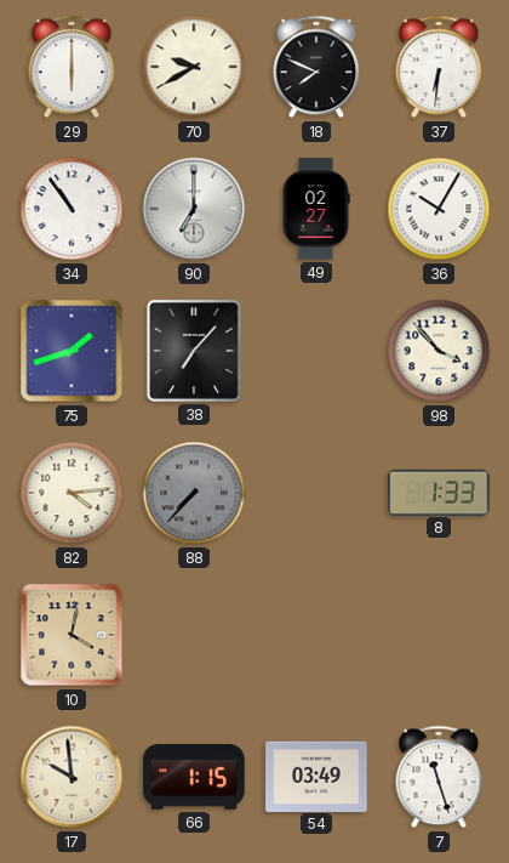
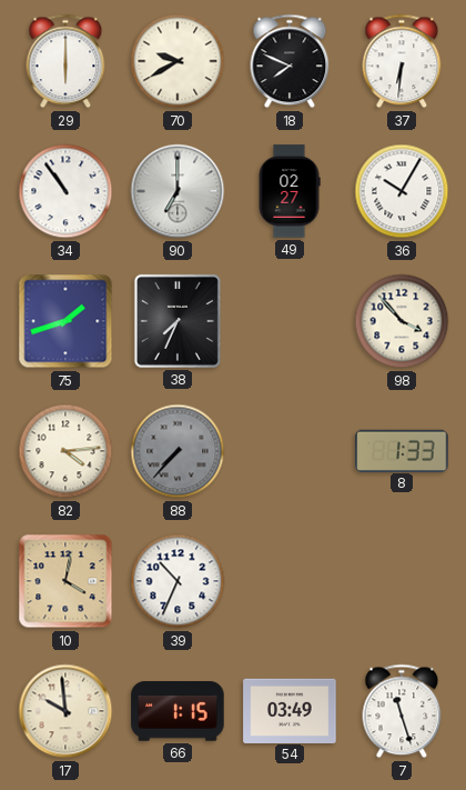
38: 7:07 -> 7:34
39: none -> 10:34
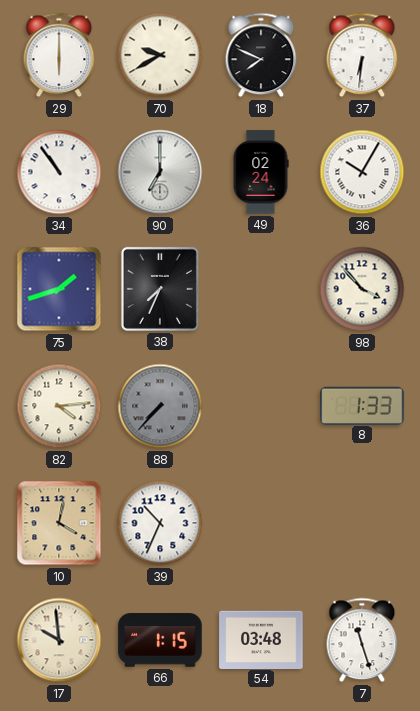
49: 02:27 -> 02:24
54: 03:49 -> 03:48
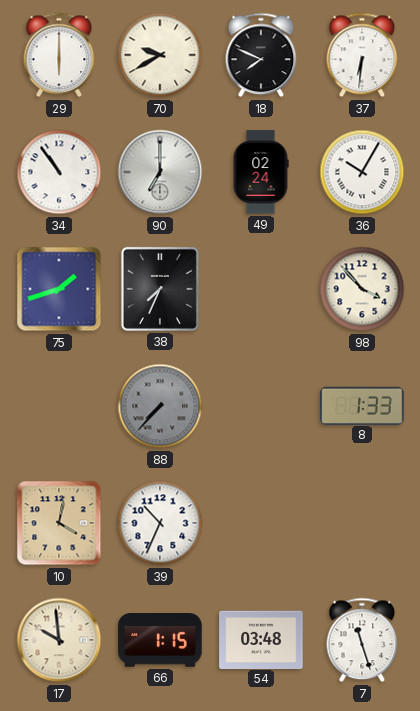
82: 4:14 -> none
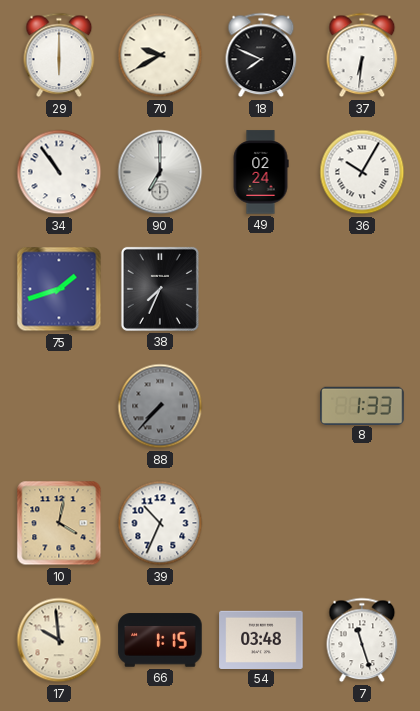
98: 3:53 -> none
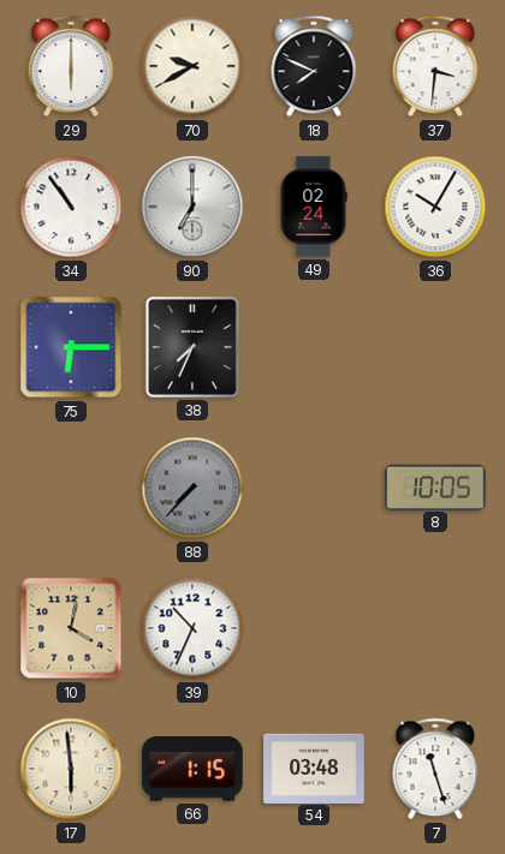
37: 6:31 -> 3:31
75: 1:42 -> 6:15
8: 1:33 -> 10:05
17: 9:59 -> 5:59
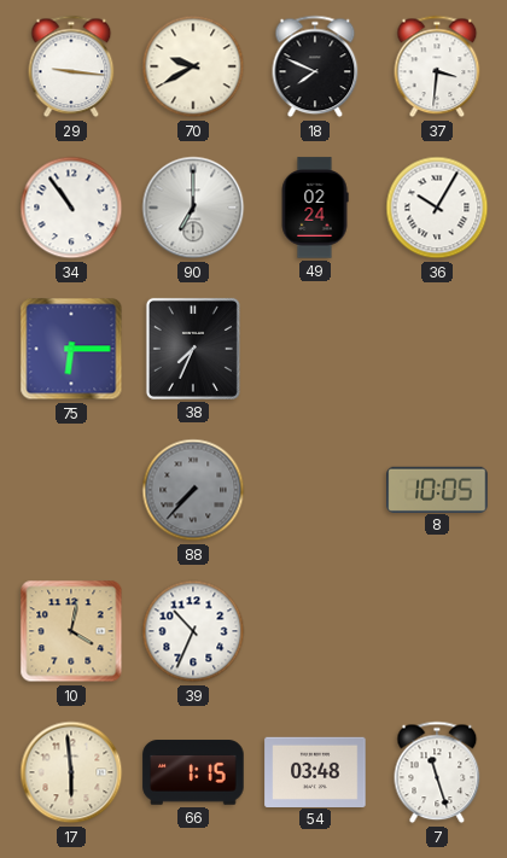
29: 6:00 -> 9:16
